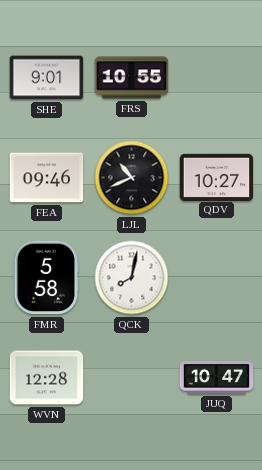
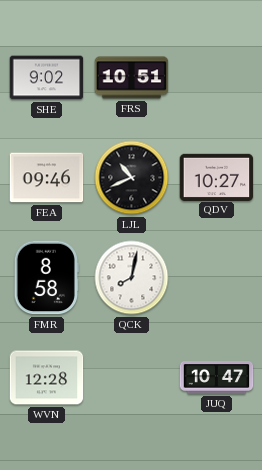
SHE: 9:01 -> 9:02
FRS: 10:55 -> 10:51
FMR: 5:58 -> 8:58
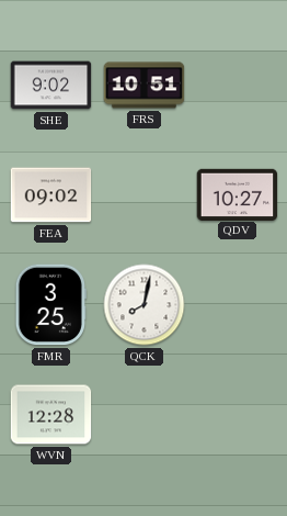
FEA: 09:46 -> 09:02
LJL: 10:41 -> none
FMR: 8:58 -> 3:25
JUQ: 10:47 -> none
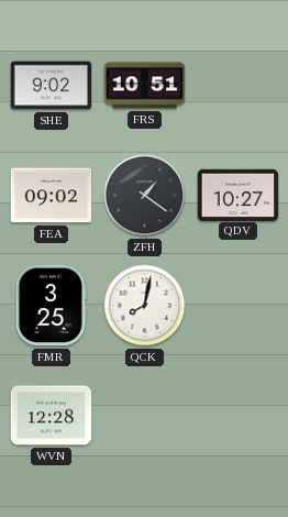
ZFH: none -> 1:21
